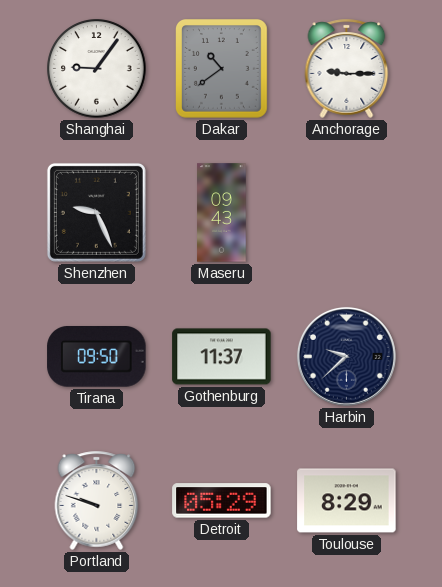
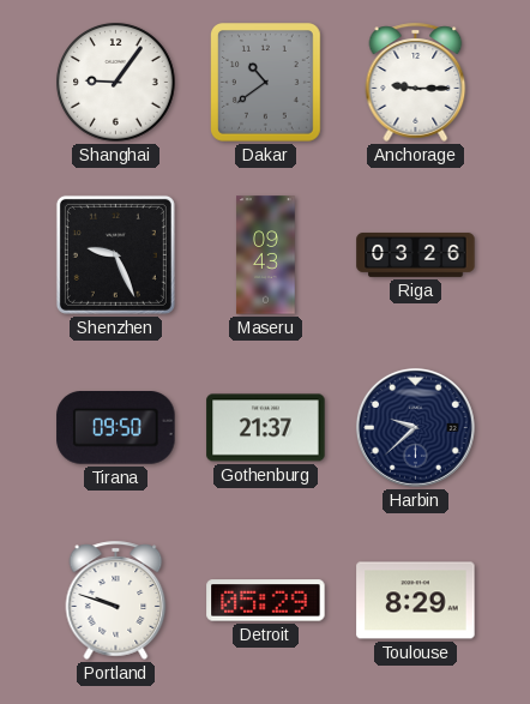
Riga: none -> 03:26
Gothenburg: 11:37 -> 21:37
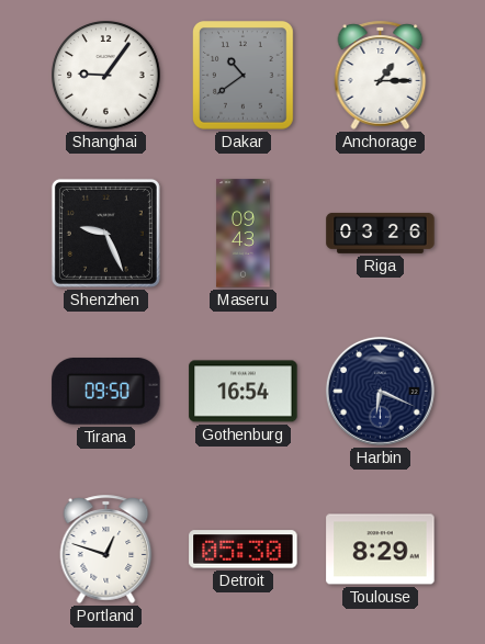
Anchorage: 9:15 -> 1:15
Gothenburg: 21:37 -> 16:54
Harbin: 9:38 -> 6:19
Portland: 9:48 -> 12:48
Detroit: 05:29 -> 05:30
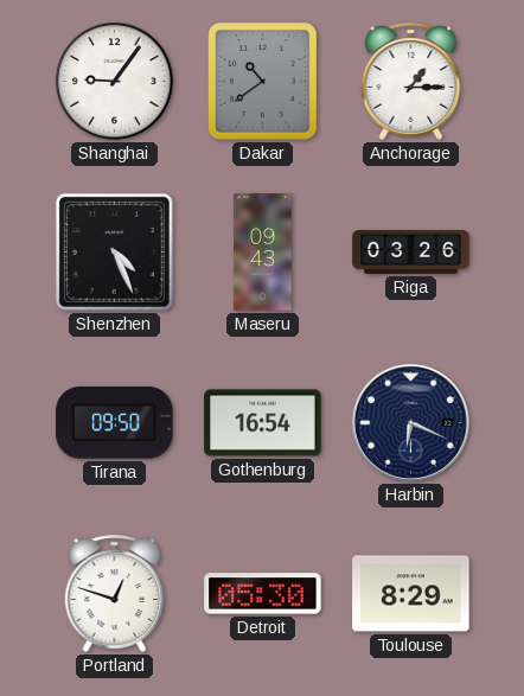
Shenzhen: 9:26 -> 4:26
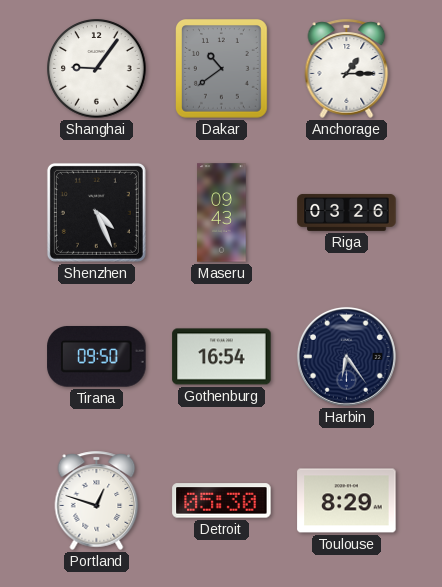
Harbin: 6:19 -> 6:24
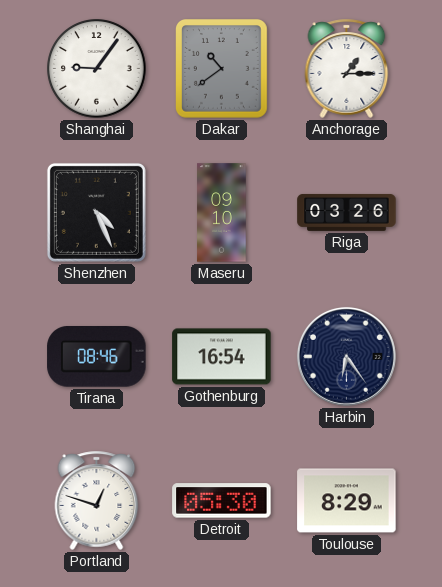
Maseru: 09:43 -> 09:10
Tirana: 09:50 -> 08:46
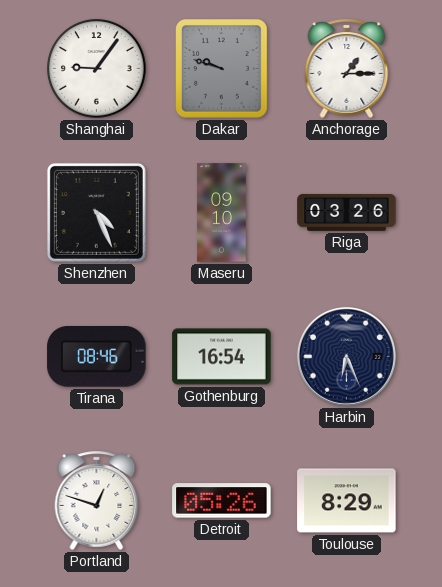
Dakar: 10:39 -> 9:48
Harbin: 6:24 -> 6:26
Detroit: 05:30 -> 05:26
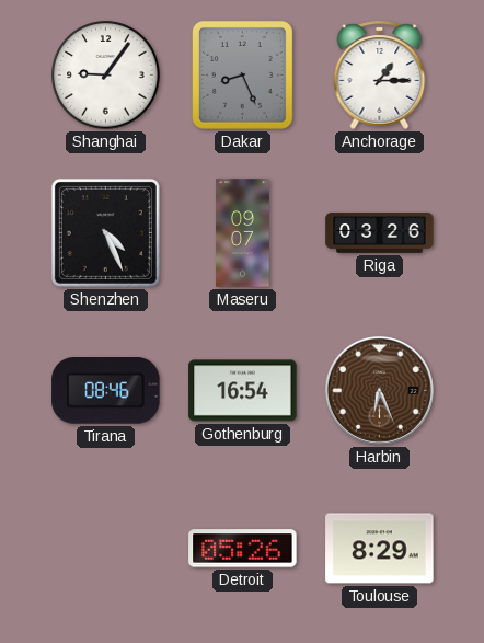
Dakar: 9:48 -> 8:26
Maseru: 09:10 -> 09:07
Harbin dial: navy -> brown
Portland: 12:48 -> none
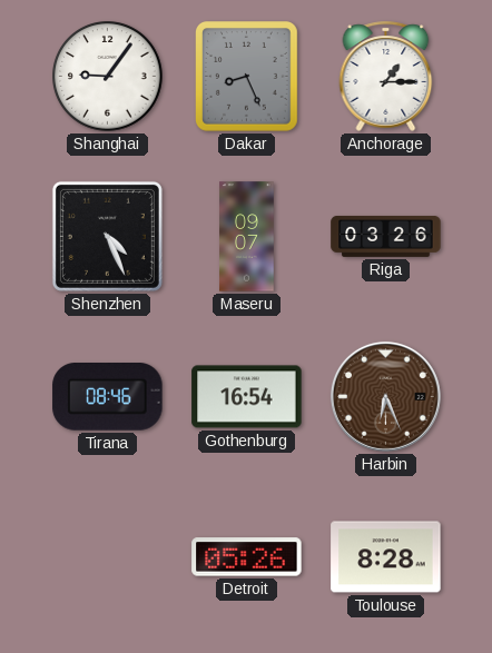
Toulouse: 8:29 -> 8:28
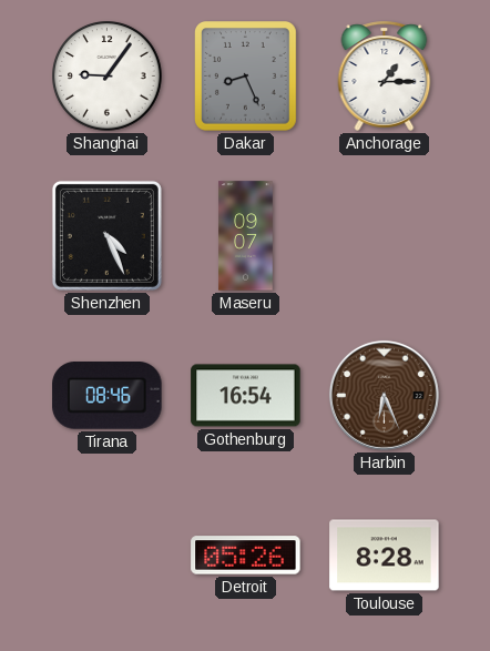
Riga: 03:26 -> none
